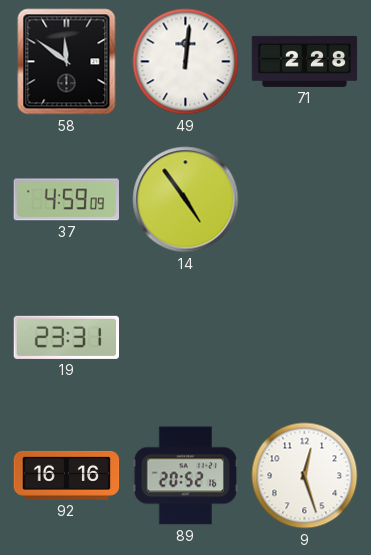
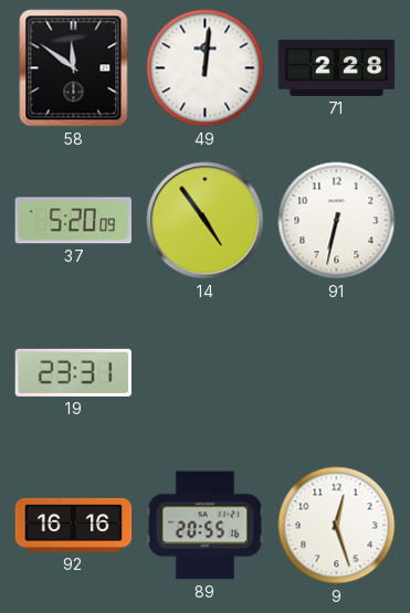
37: 4:59 -> 5:20
91: none -> 6:32
89: 20:52 -> 20:55
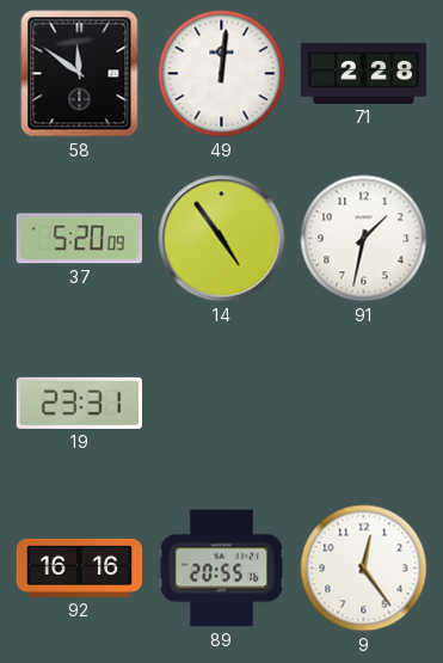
91: 6:32 -> 1:32
9: 12:27 -> 12:24
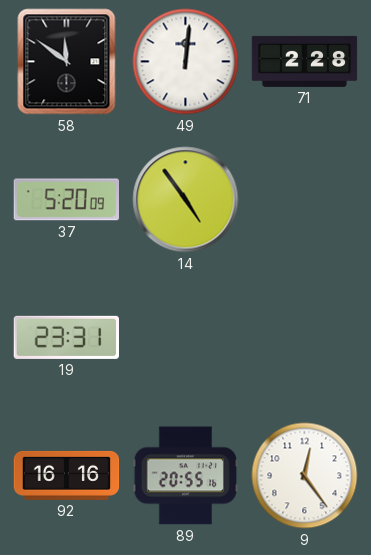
91: 1:32 -> none
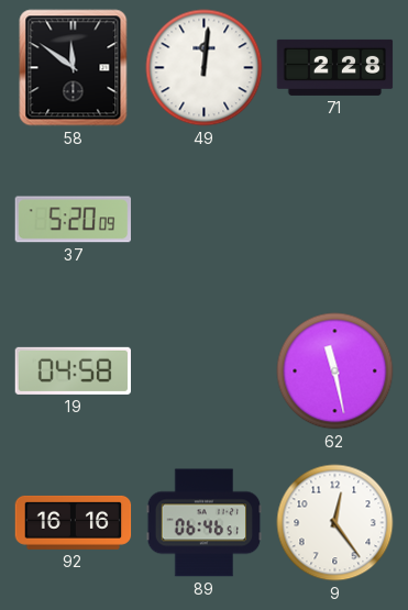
14: 4:54 -> none
19: 23:31 -> 04:58
62: none -> 11:28
89: 20:55 -> 06:46
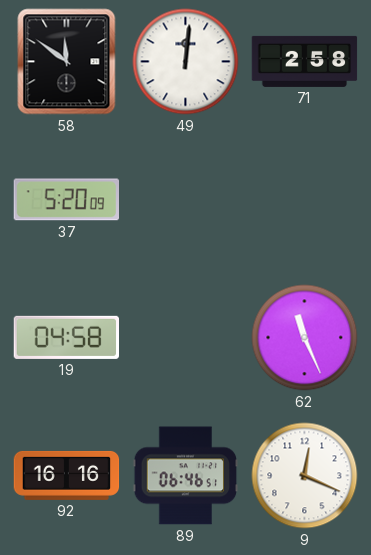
71: 2:28 -> 2:58
62: 11:28 -> 11:26
9: 12:24 -> 12:19
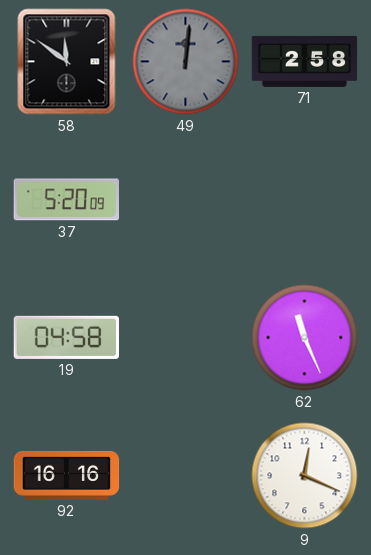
49 dial: white -> grey
89: 06:46 -> none
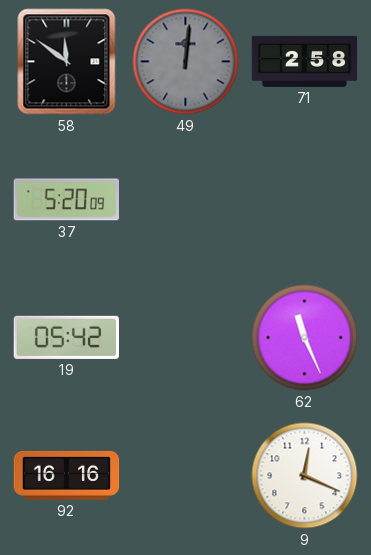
19: 04:58 -> 05:42
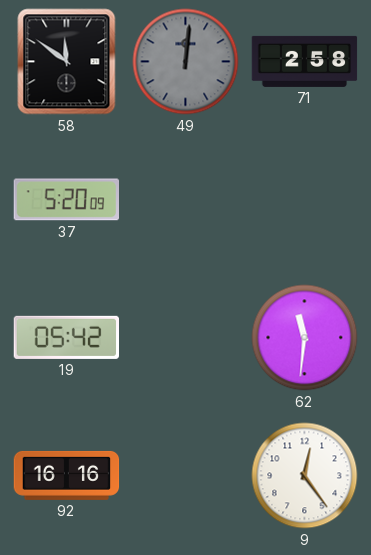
62: 11:26 -> 11:31
9: 12:19 -> 12:24
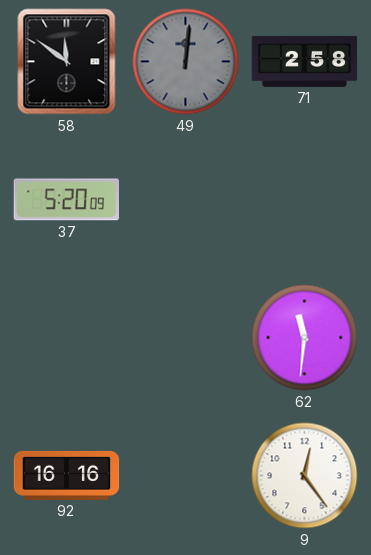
19: 05:42 -> none
